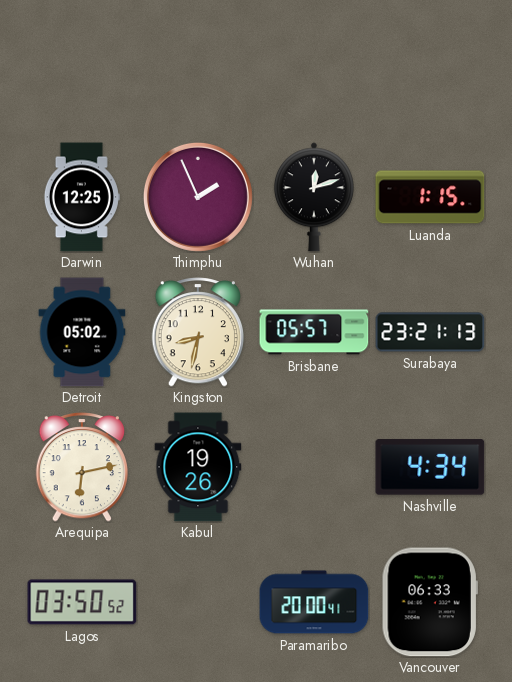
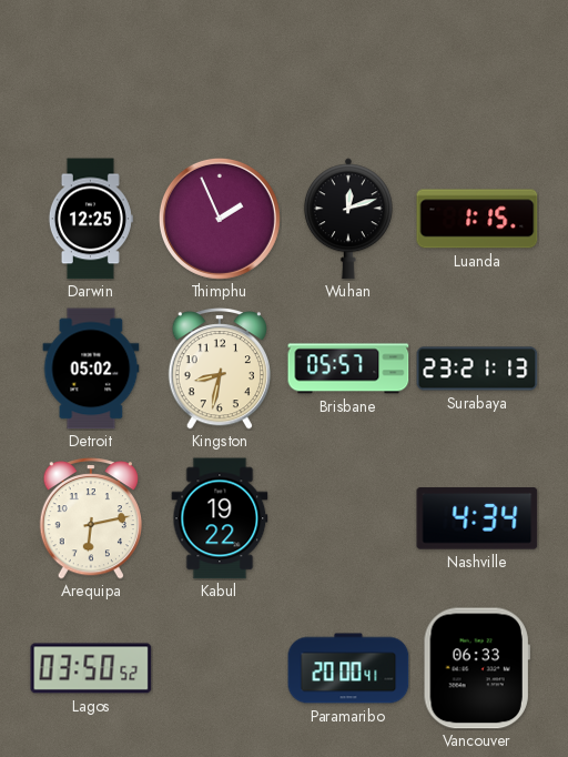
Kabul: 19:26 -> 19:22
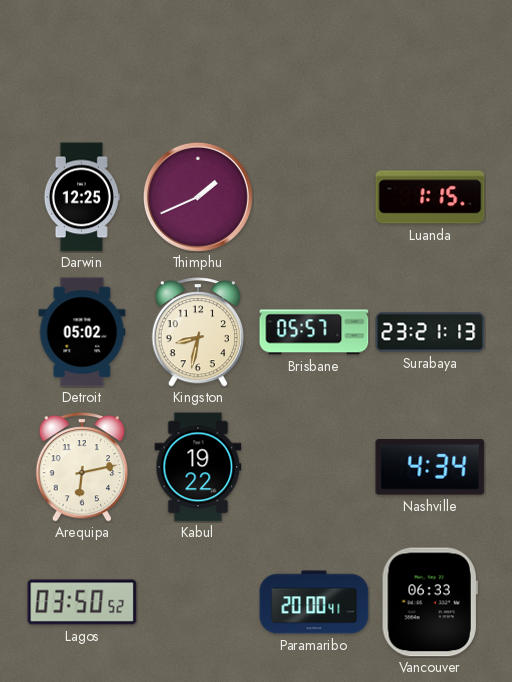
Thimphu: 1:56 -> 1:41
Wuhan: 12:12 -> none
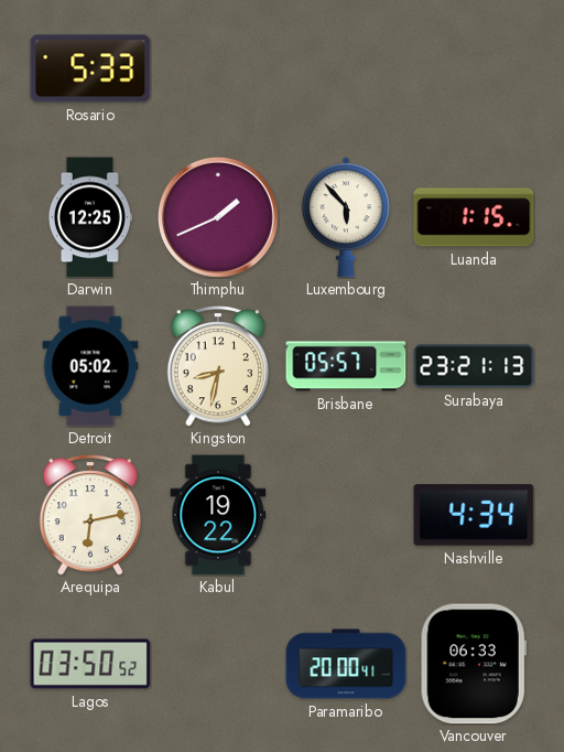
Rosario: none -> 5:33
Luxembourg: none -> 5:53
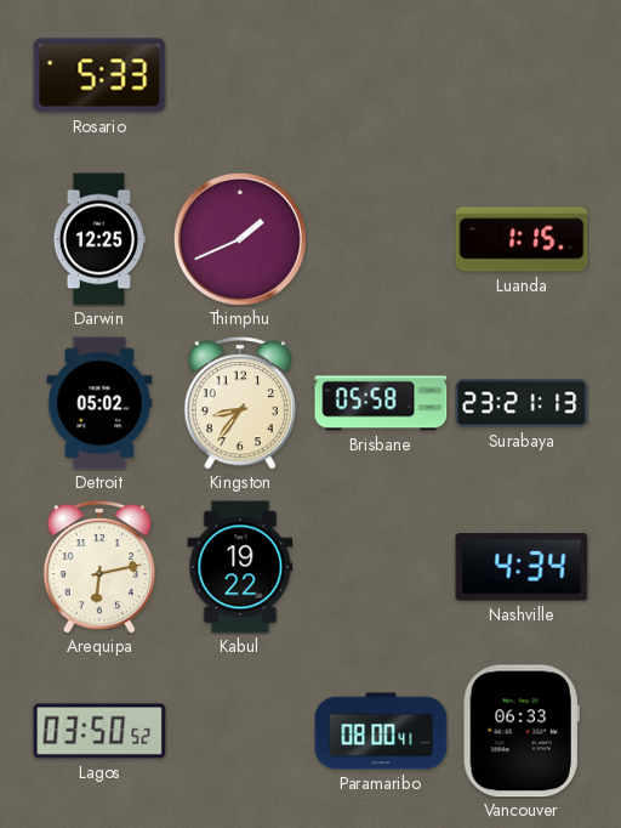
Luxembourg: 5:53 -> none
Kingston: 8:32 -> 8:36
Brisbane: 05:57 -> 05:58
Paramaribo: 20:00 -> 08:00
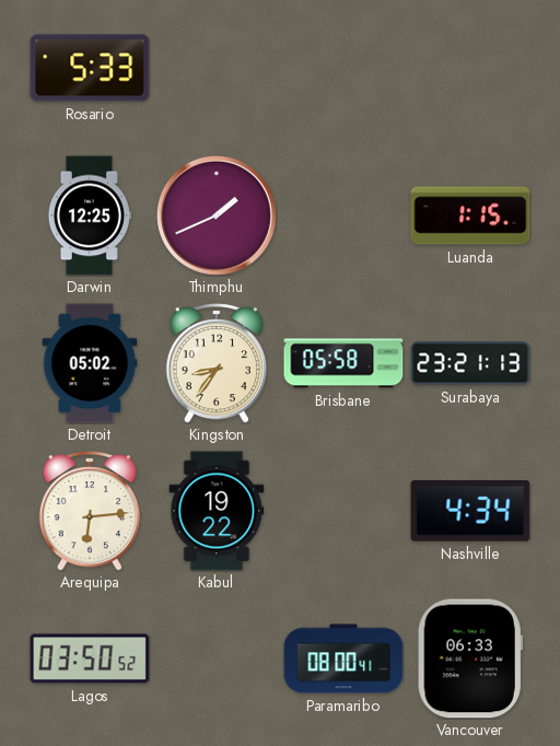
Arequipa: 6:13 -> 6:14
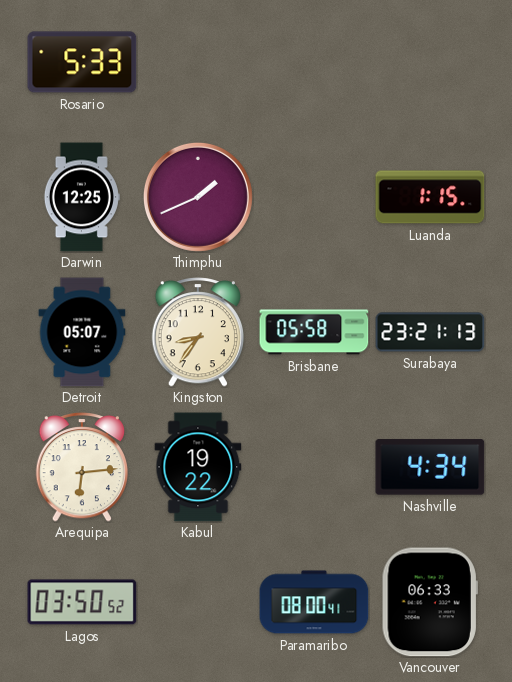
Detroit: 05:02 -> 05:07
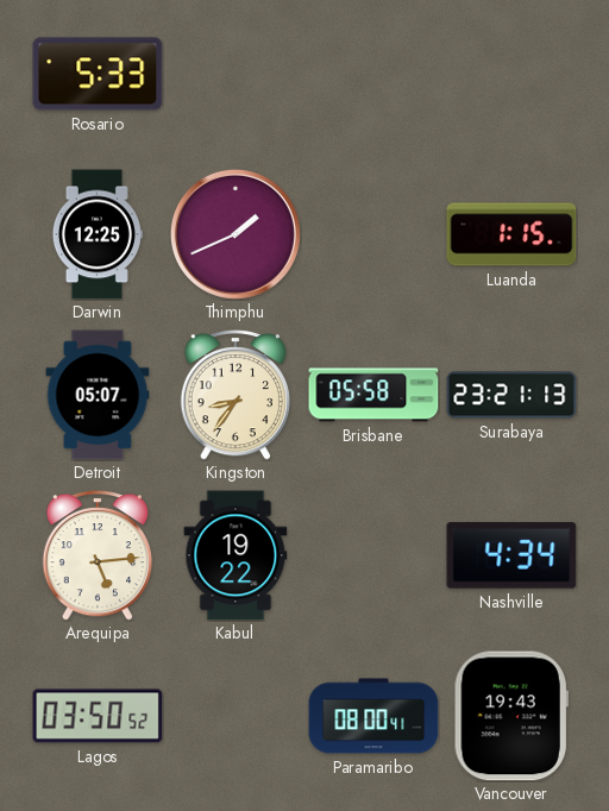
Arequipa: 6:14 -> 5:14
Vancouver: 06:33 -> 19:43
